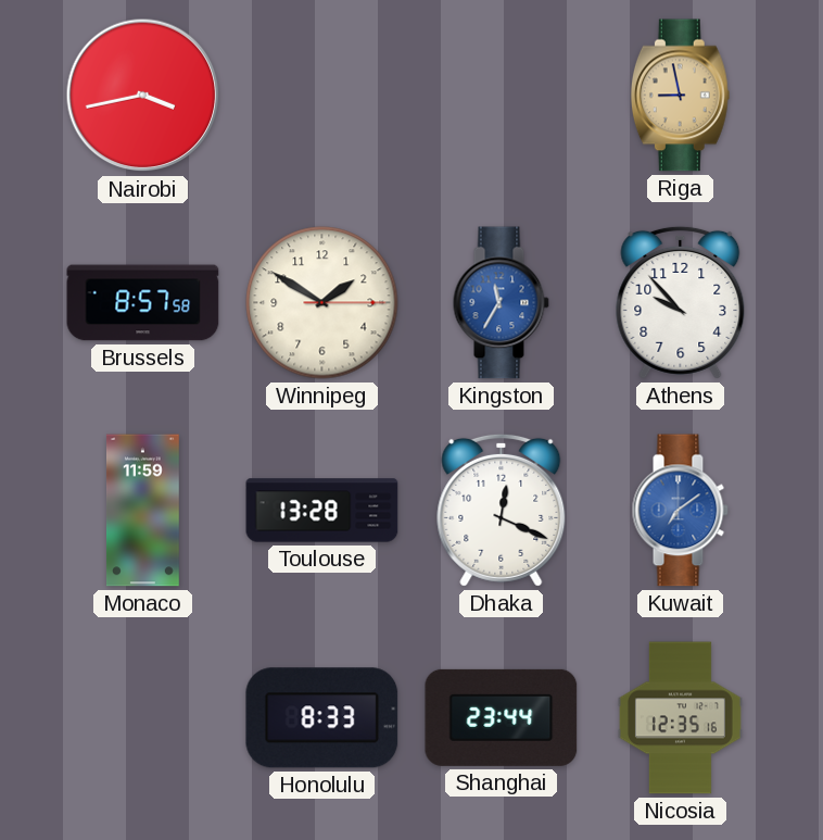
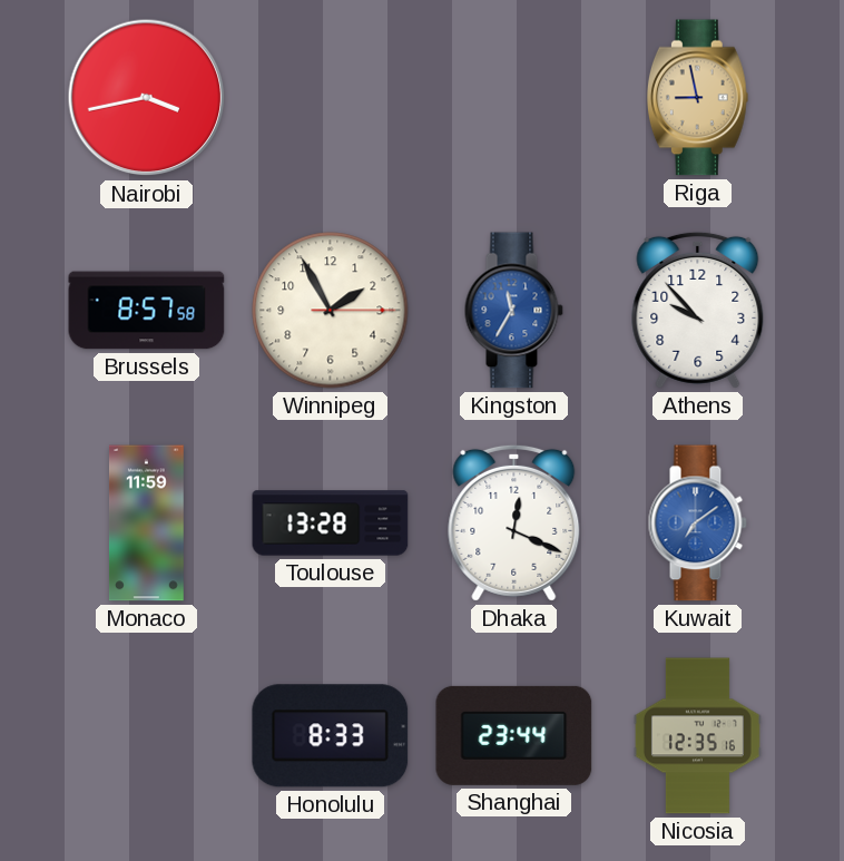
Winnipeg: 1:50 -> 1:55
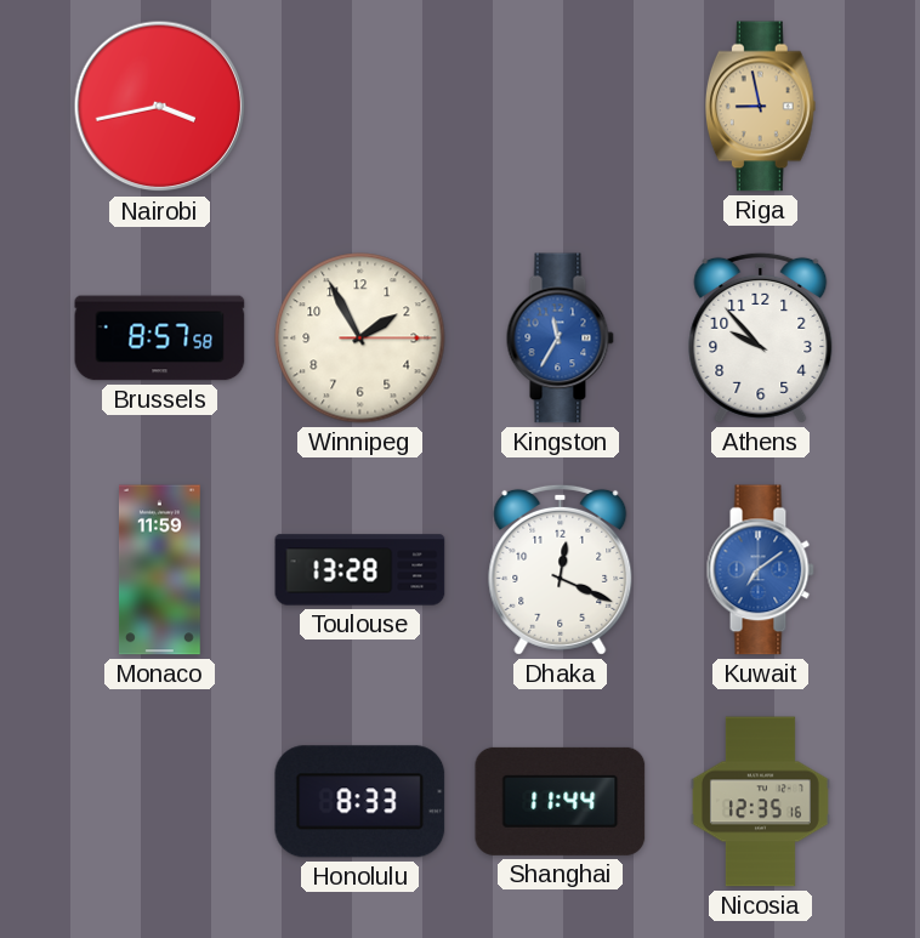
Shanghai: 23:44 -> 11:44
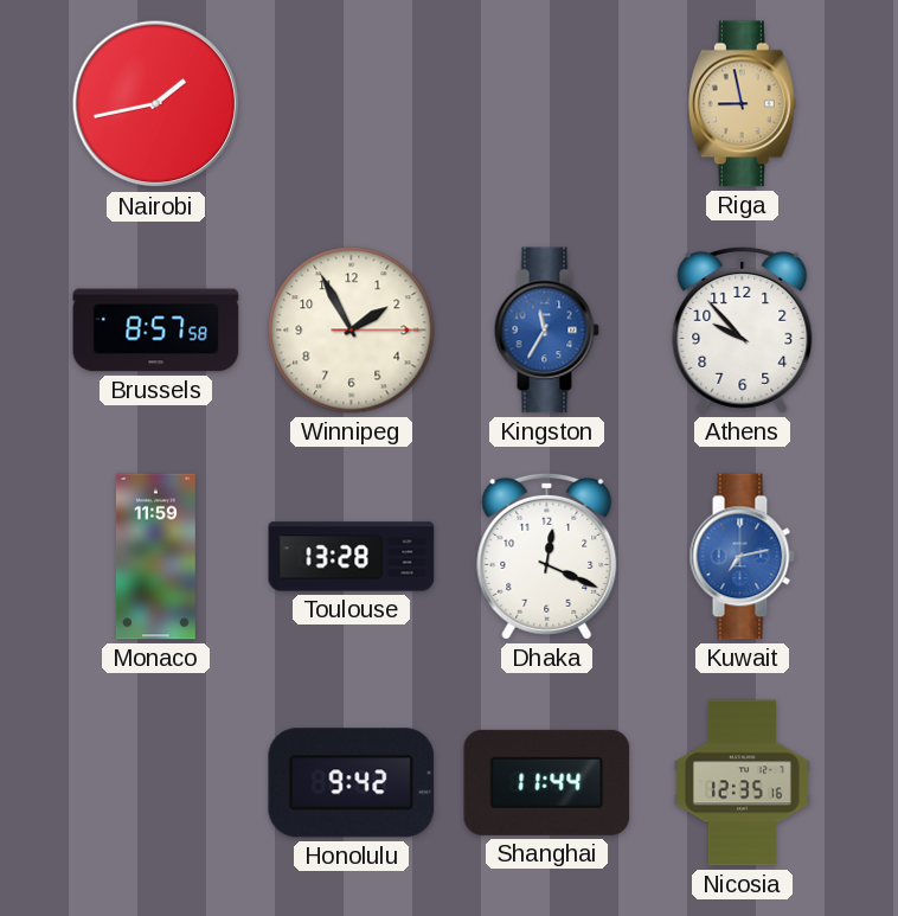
Nairobi: 3:43 -> 1:43
Kuwait: 7:09 -> 7:13
Honolulu: 8:33 -> 9:42
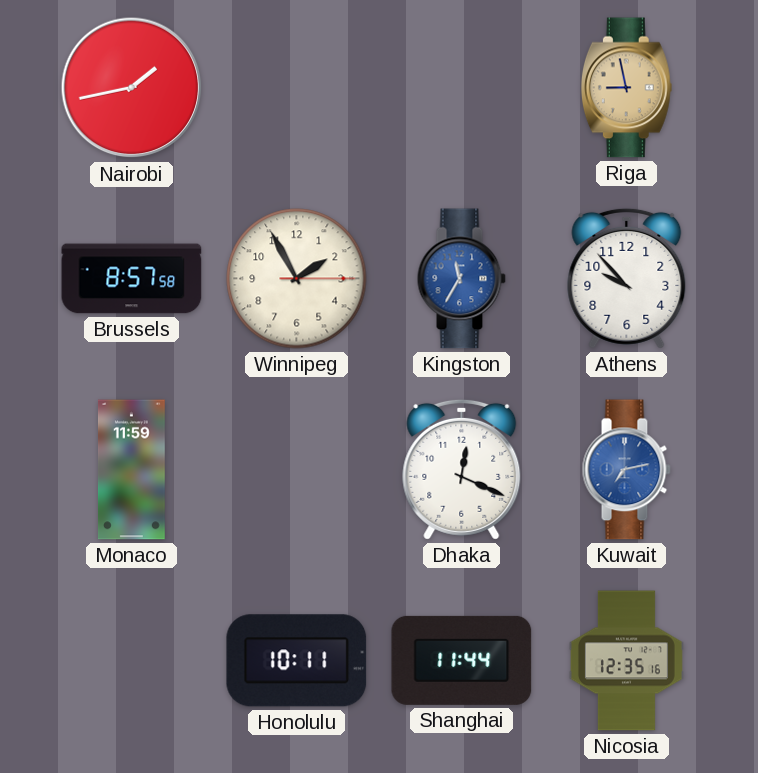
Toulouse: 13:28 -> none
Honolulu: 9:42 -> 10:11
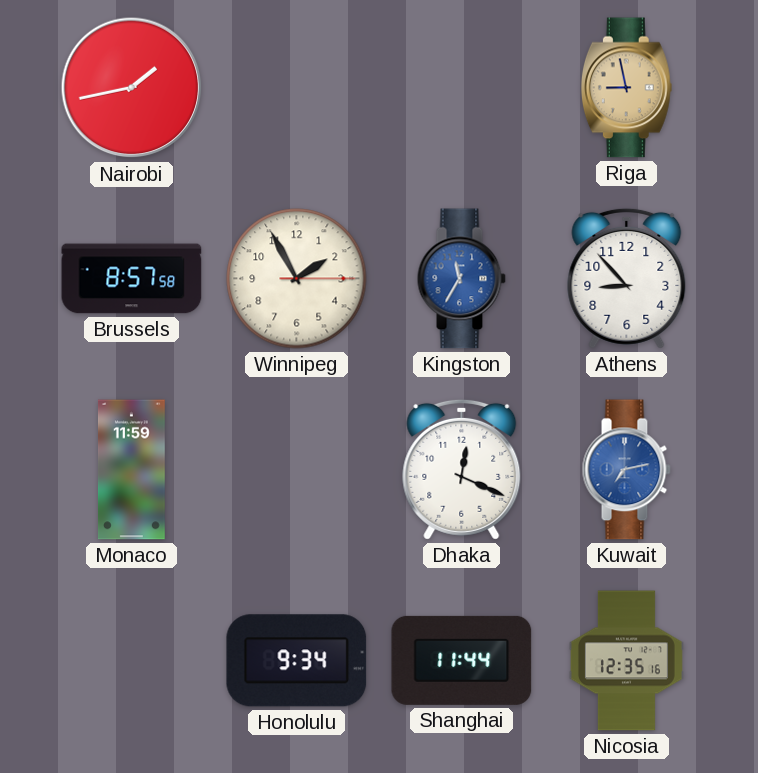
Athens: 9:53 -> 8:53
Honolulu: 10:11 -> 9:34
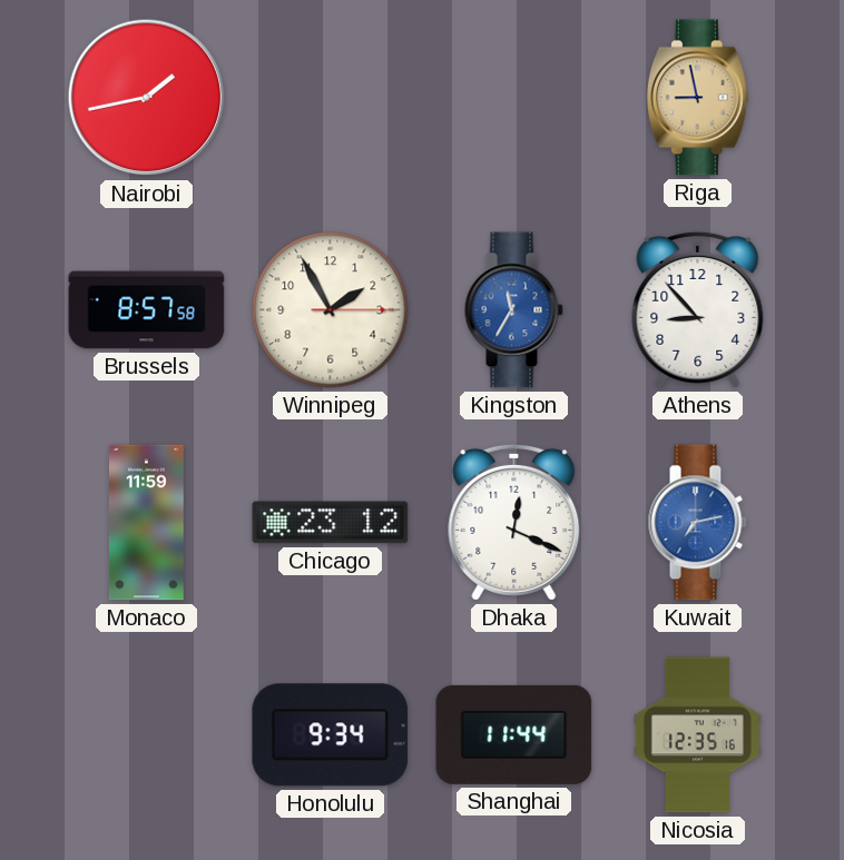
Chicago: none -> 23:12
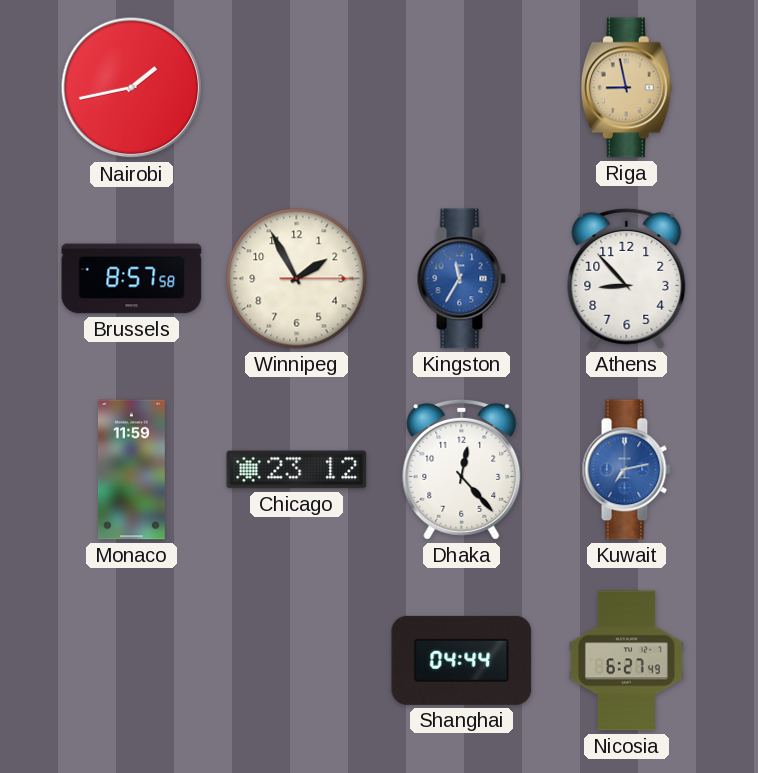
Dhaka: 12:19 -> 12:23
Honolulu: 9:34 -> none
Shanghai: 11:44 -> 04:44
Nicosia: 12:35 -> 6:27
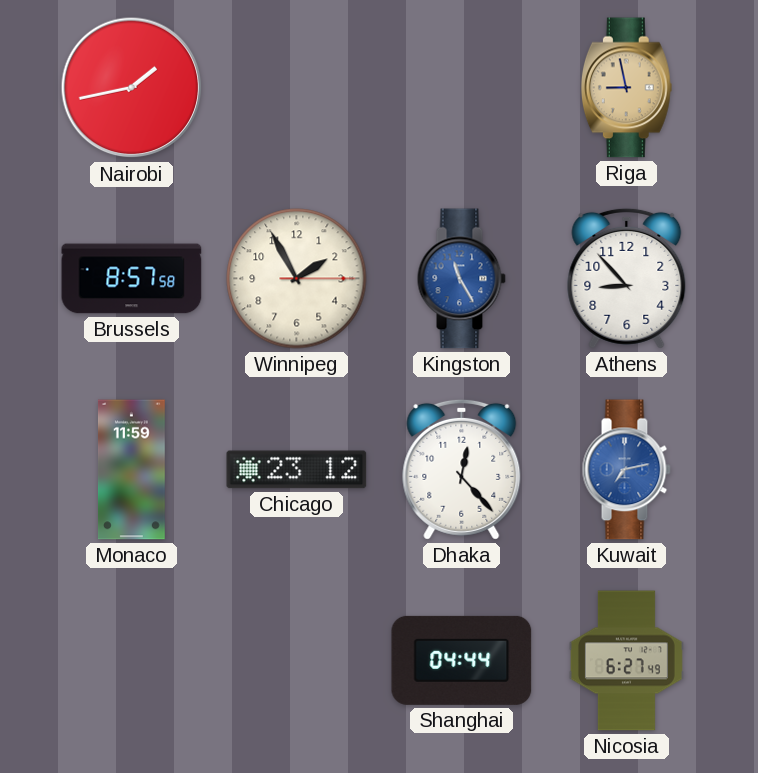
Kingston: 11:35 -> 11:25
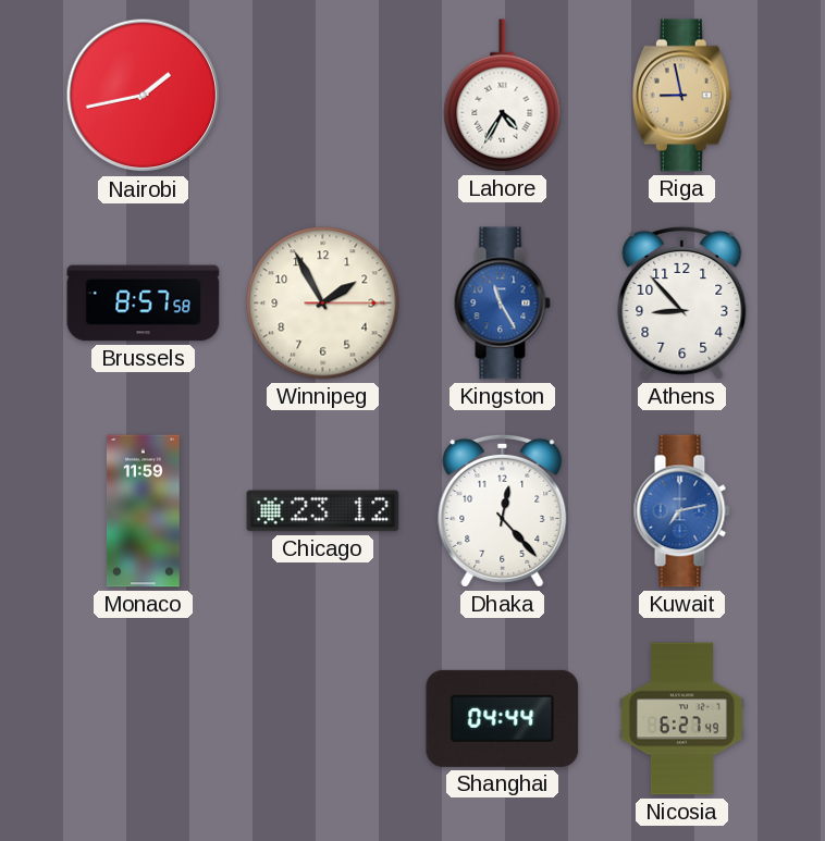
Lahore: none -> 4:35
